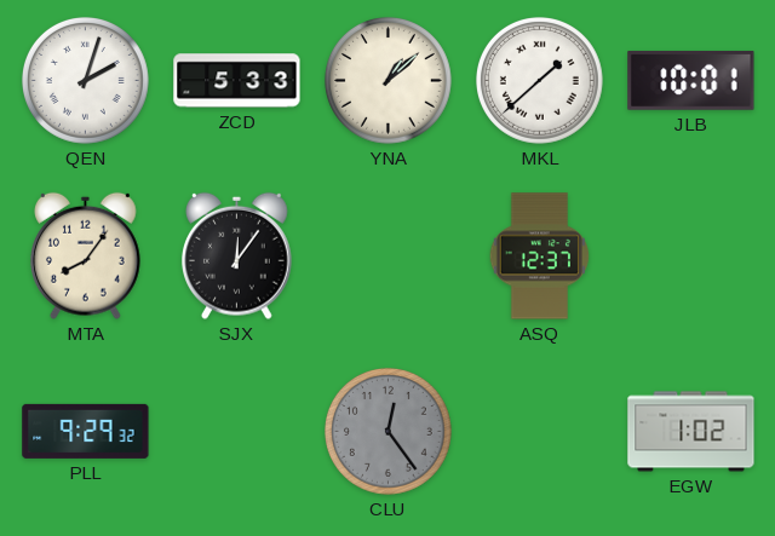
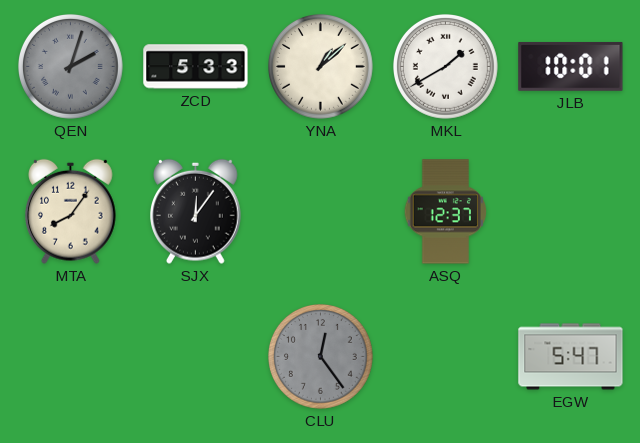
QEN dial: white -> grey
MKL: 1:38 -> 1:40
PLL: 9:29 -> none
EGW: 1:02 -> 5:47
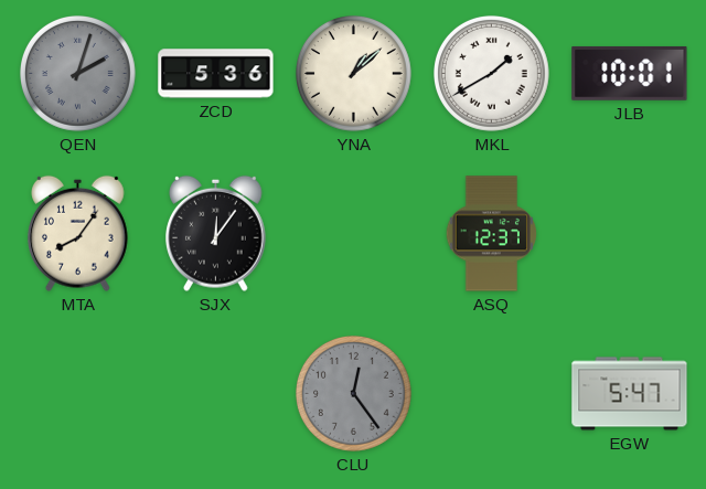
ZCD: 5:33 -> 5:36
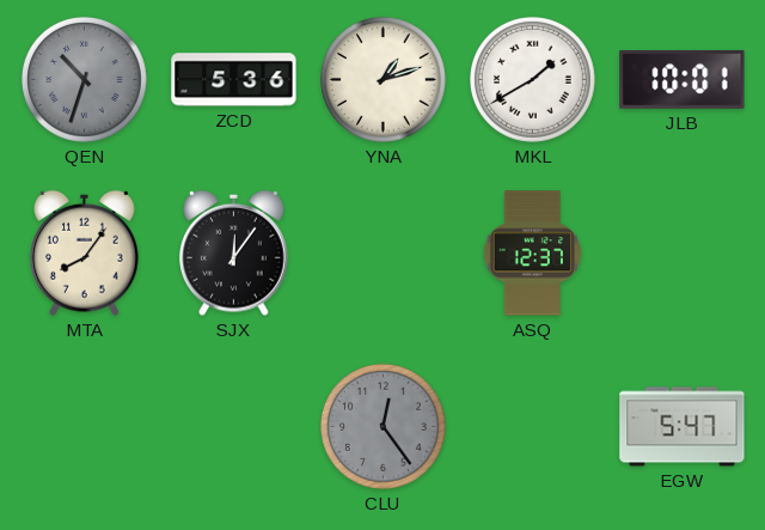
QEN: 2:03 -> 10:33
YNA: 1:08 -> 1:12
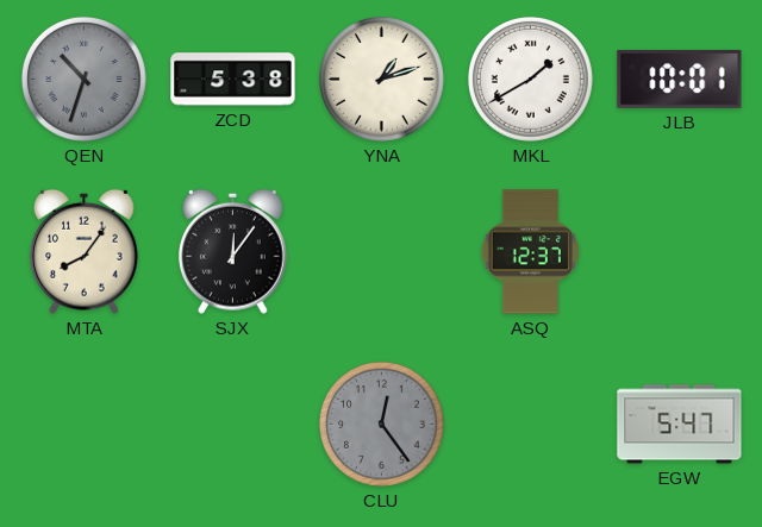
ZCD: 5:36 -> 5:38
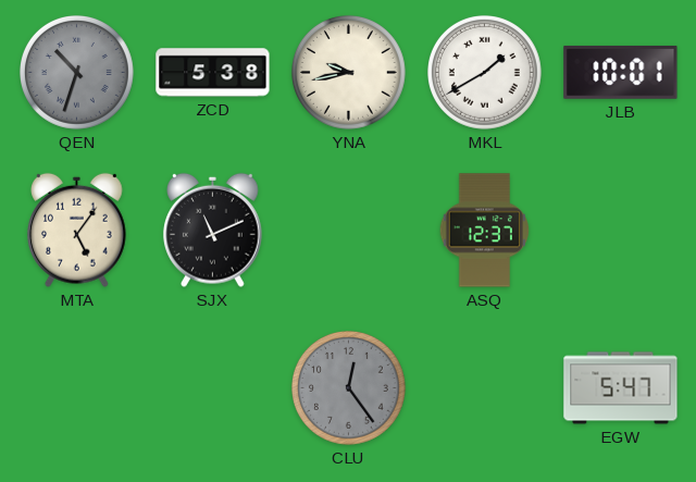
YNA: 1:12 -> 9:43
MTA: 8:06 -> 5:06
SJX: 12:06 -> 11:11
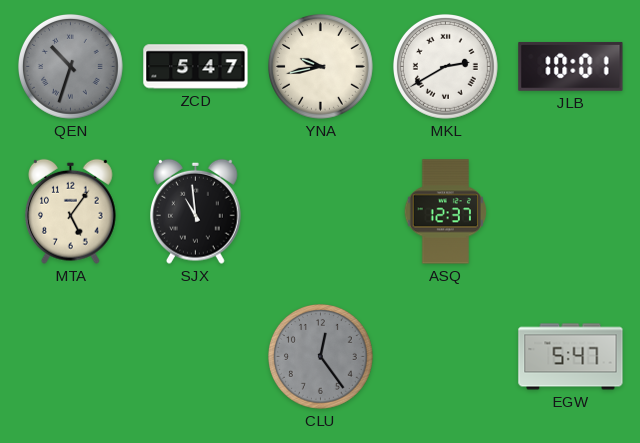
ZCD: 5:38 -> 5:47
MKL: 1:40 -> 2:40
SJX: 11:11 -> 10:59
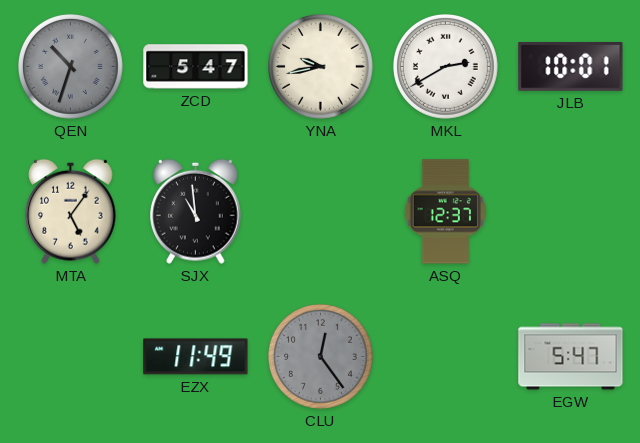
EZX: none -> 11:49
